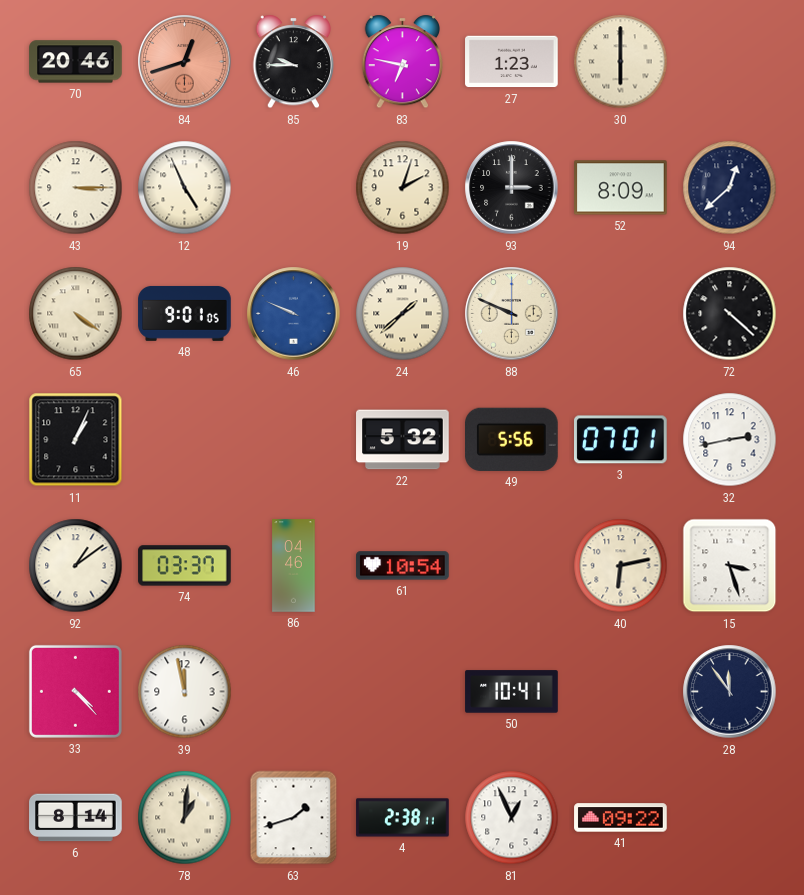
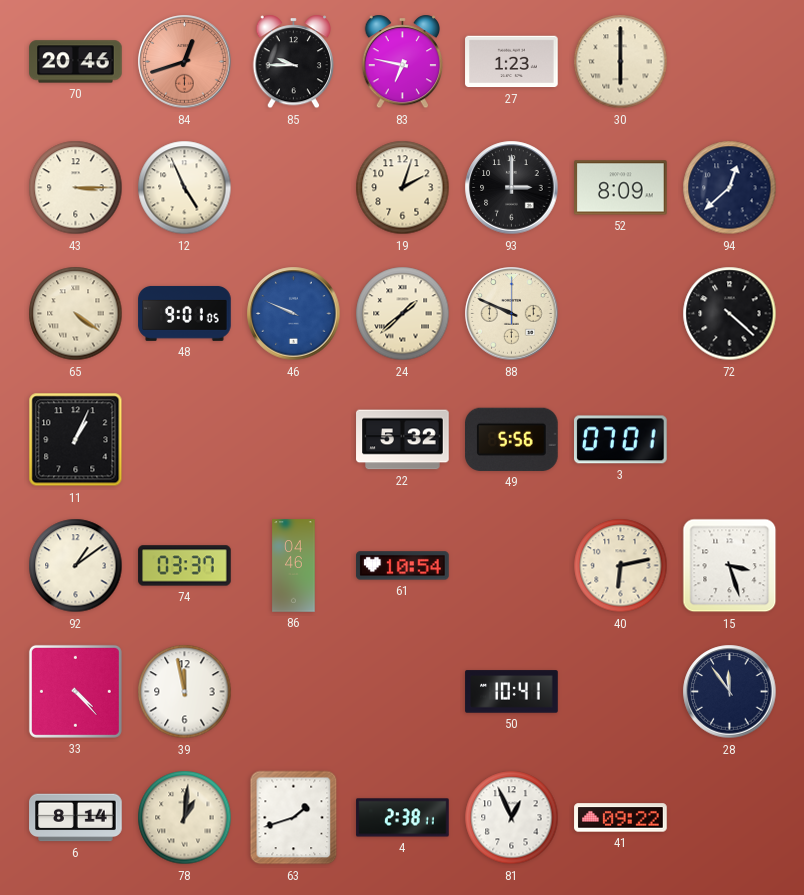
32: 2:43 -> none
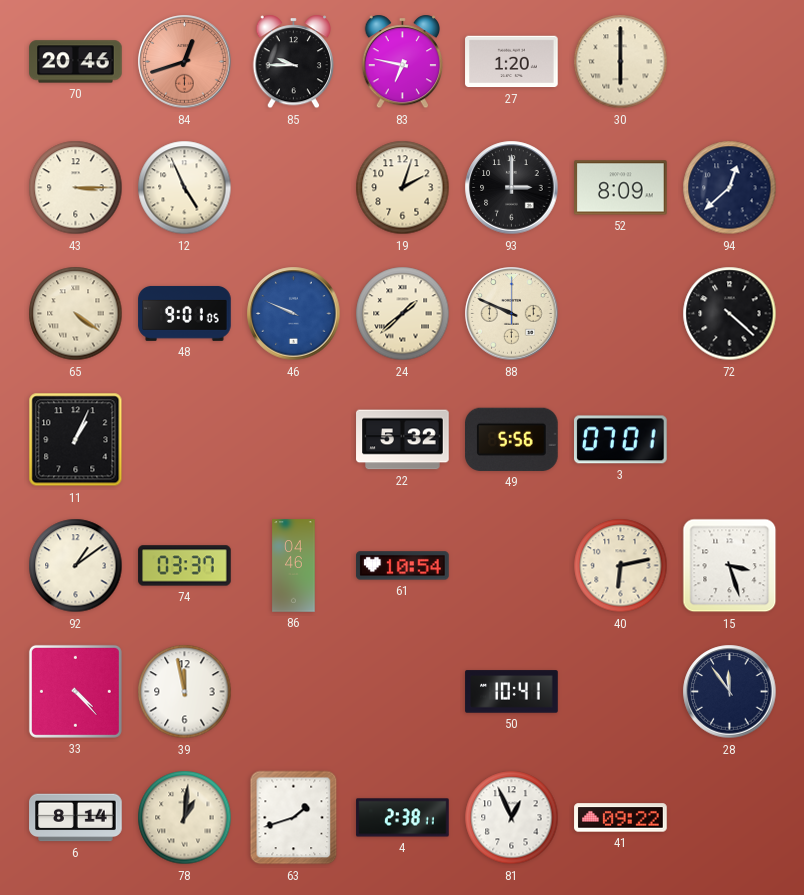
27: 1:23 -> 1:20
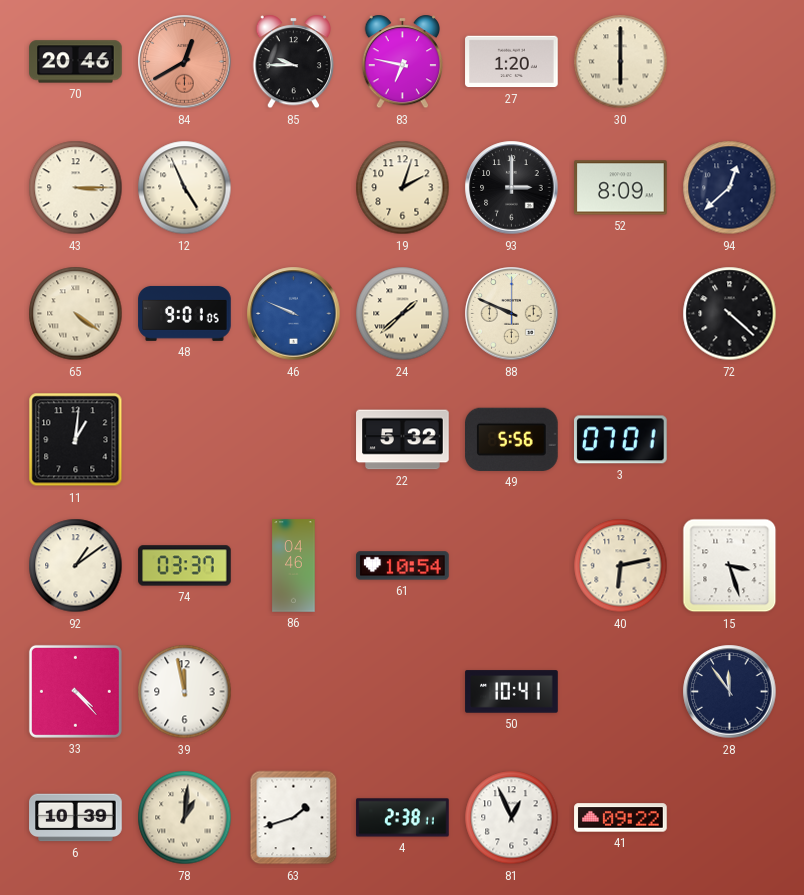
84: 12:42 -> 12:40
11: 1:04 -> 1:01
6: 8:14 -> 10:39
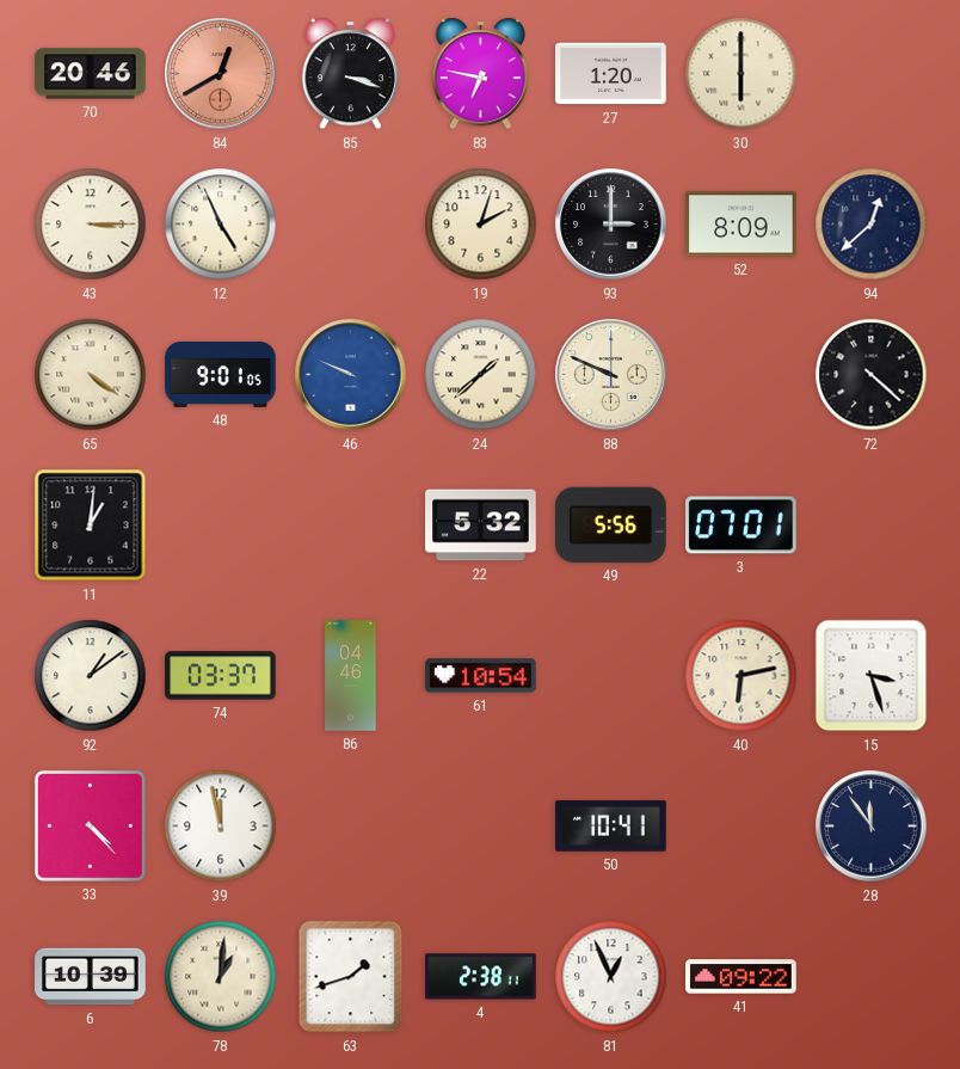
85: 9:45 -> 3:18
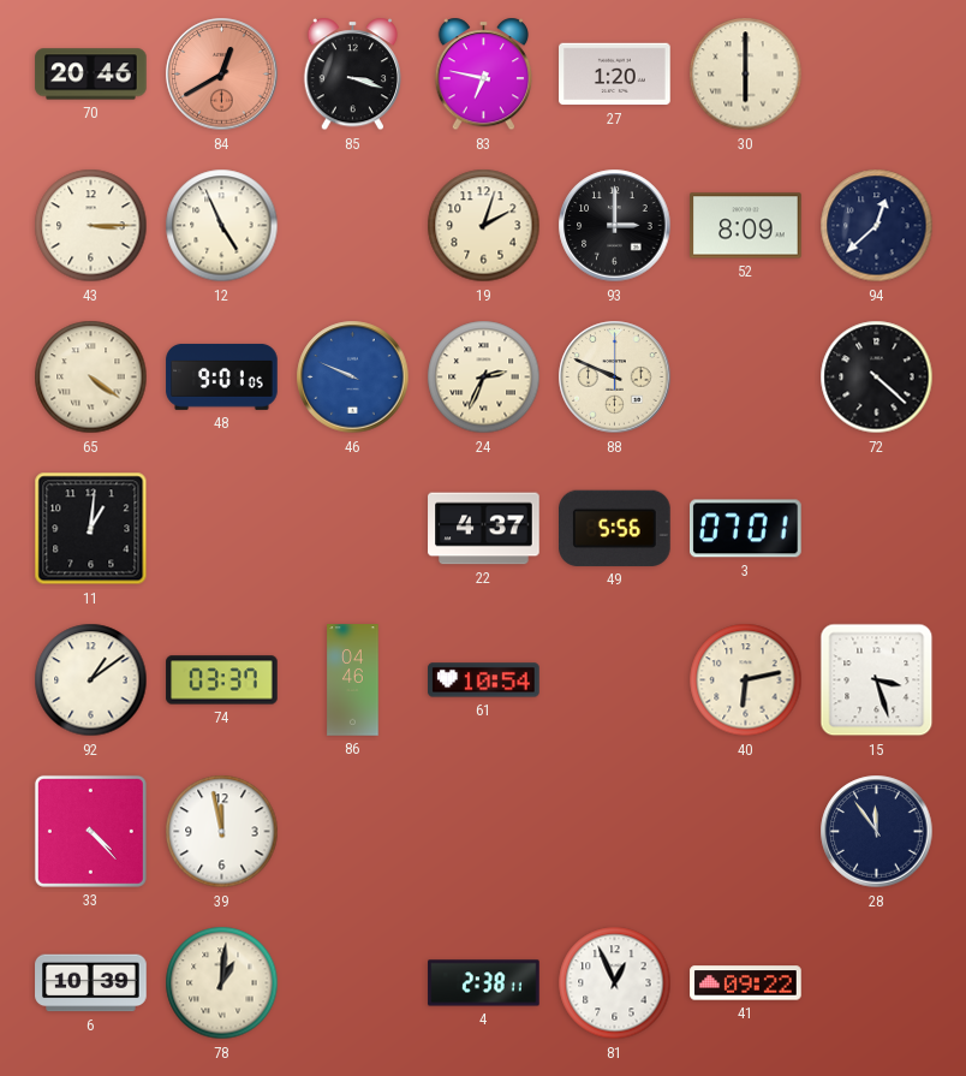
24: 1:38 -> 2:34
22: 5:32 -> 4:37
50: 10:41 -> none
63: 1:42 -> none
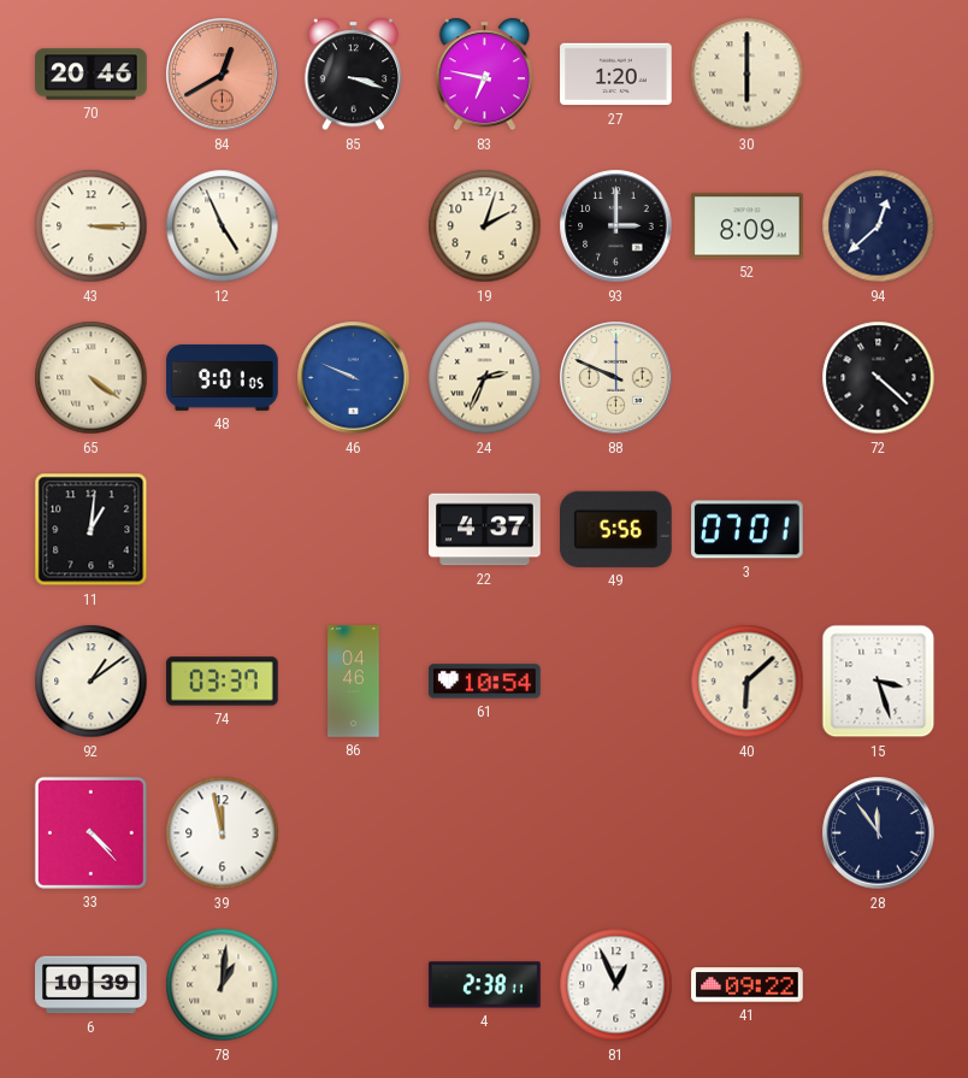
40: 6:13 -> 6:08
